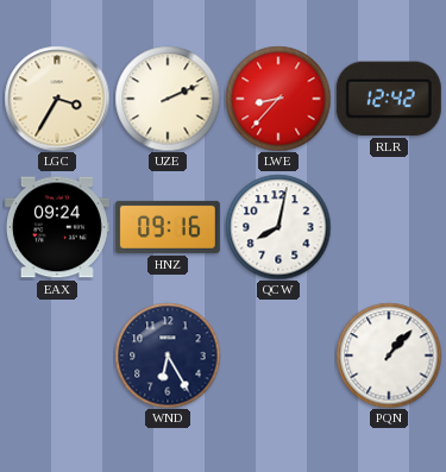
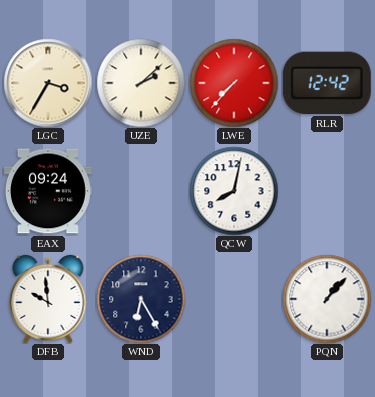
UZE: 2:11 -> 2:08
LWE: 8:37 -> 7:37
HNZ: 09:16 -> none
DFB: none -> 9:59
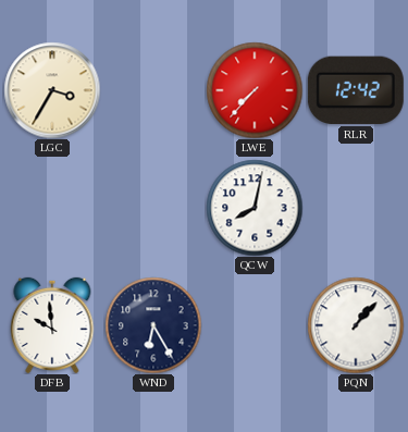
UZE: 2:08 -> none
EAX: 09:24 -> none
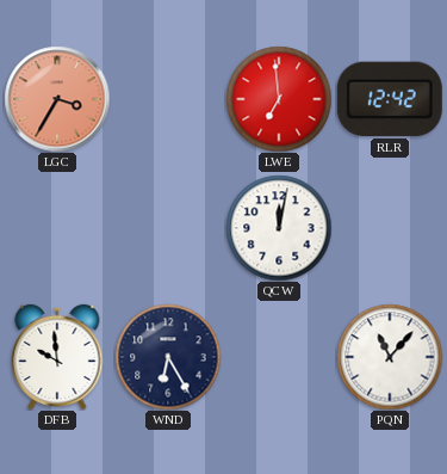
LGC dial: cream -> salmon
LWE: 7:37 -> 6:59
QCW: 8:02 -> 12:02
PQN: 1:07 -> 11:07
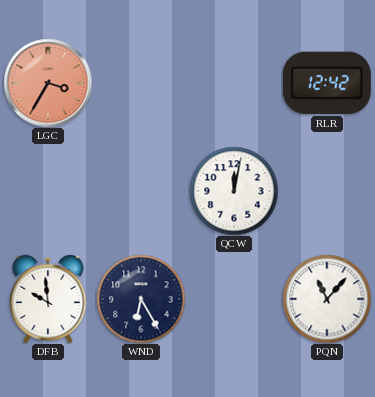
LWE: 6:59 -> none
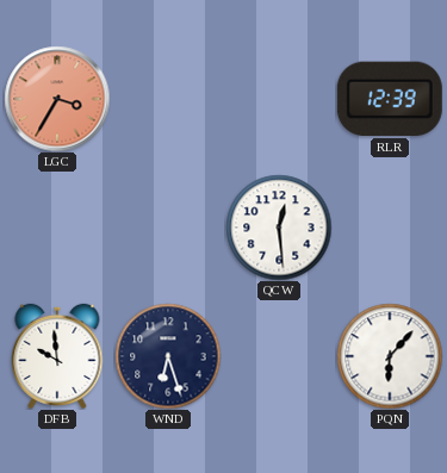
RLR: 12:42 -> 12:39
QCW: 12:02 -> 12:29
WND: 6:25 -> 6:27
PQN: 11:07 -> 6:07
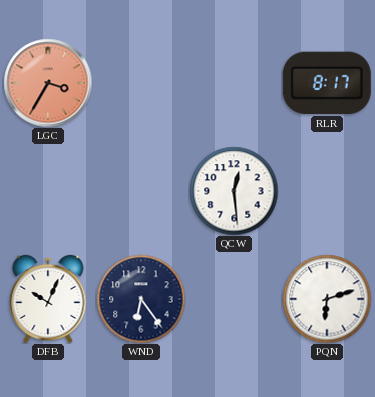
RLR: 12:39 -> 8:17
DFB: 9:59 -> 10:04
WND: 6:27 -> 6:24
PQN: 6:07 -> 6:12
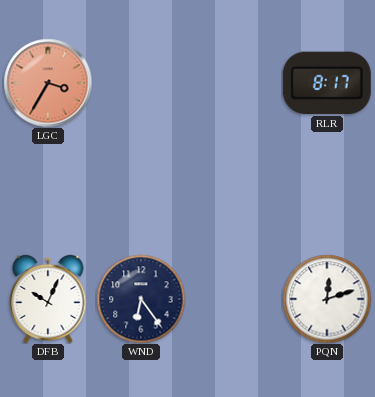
QCW: 12:29 -> none
PQN: 6:12 -> 12:12
